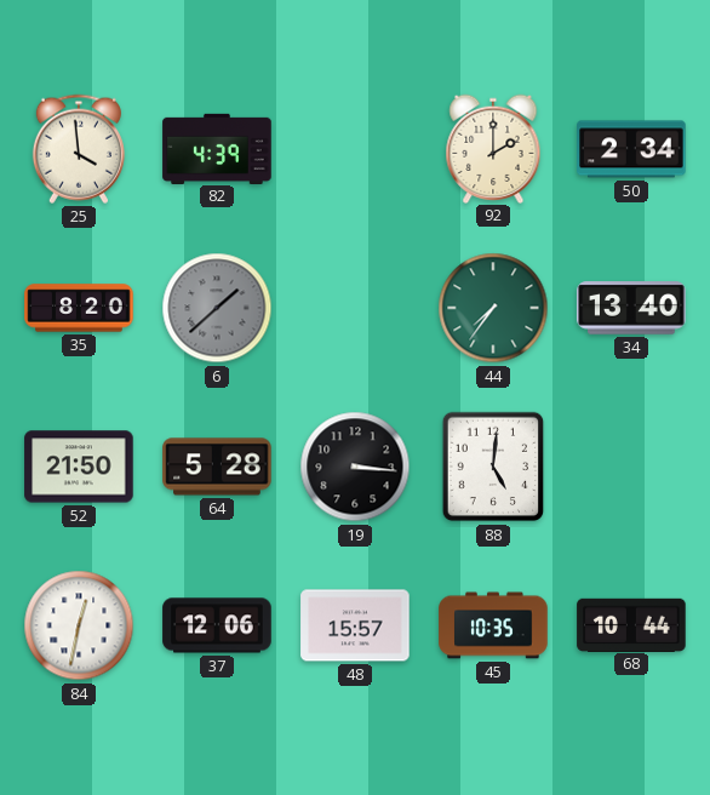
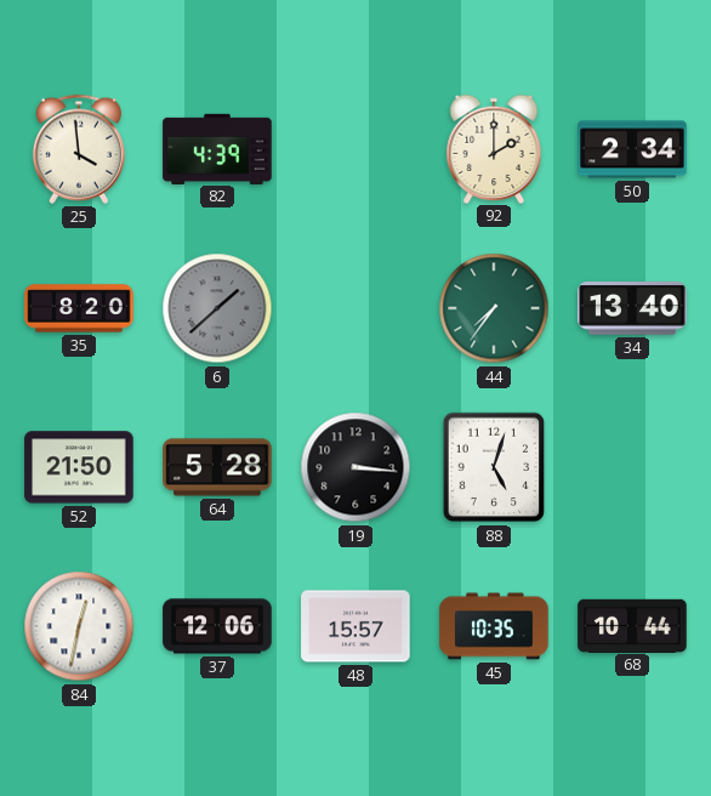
88: 5:01 -> 5:03
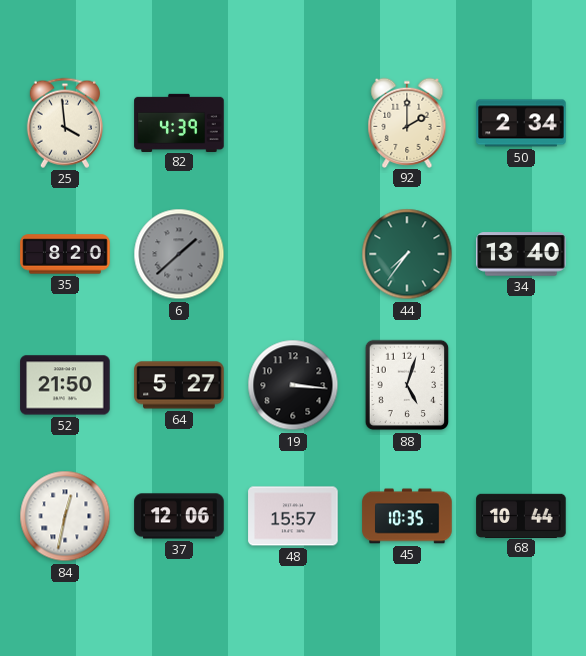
64: 5:28 -> 5:27
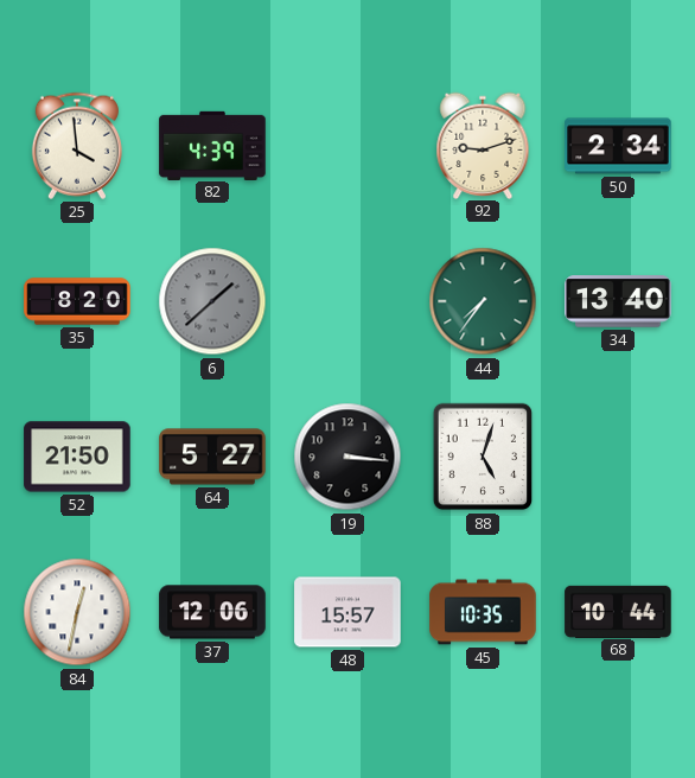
92: 2:00 -> 9:12
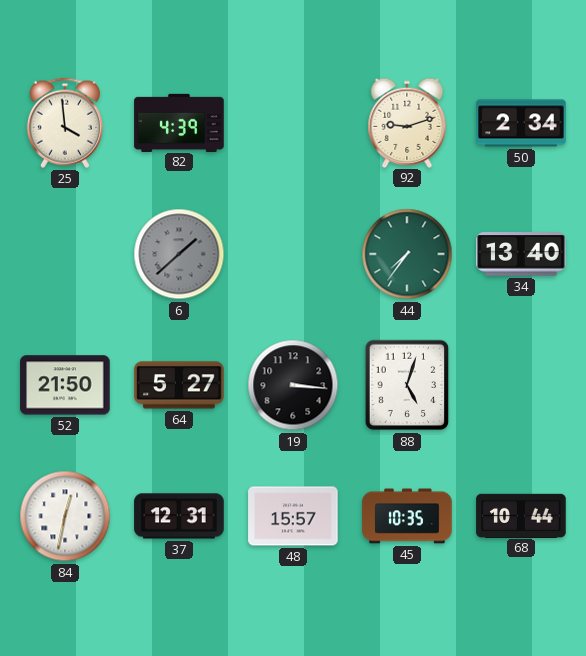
35: 8:20 -> none
37: 12:06 -> 12:31
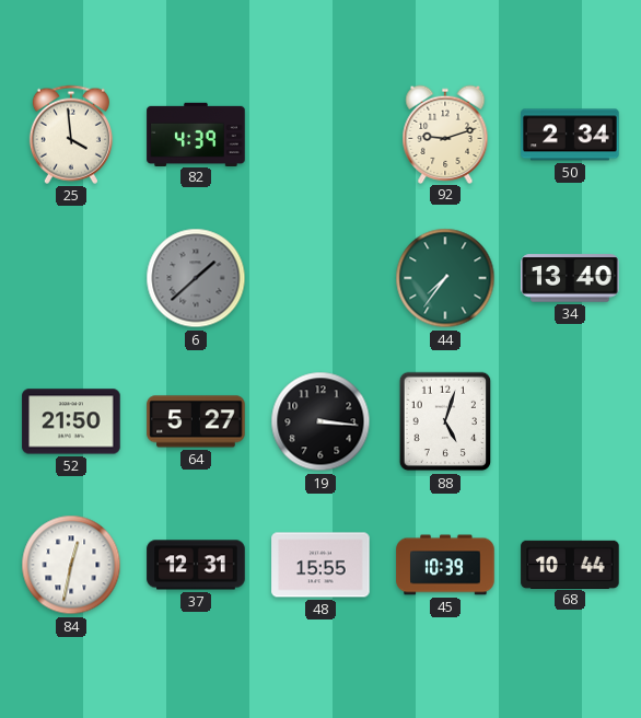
48: 15:57 -> 15:55
45: 10:35 -> 10:39
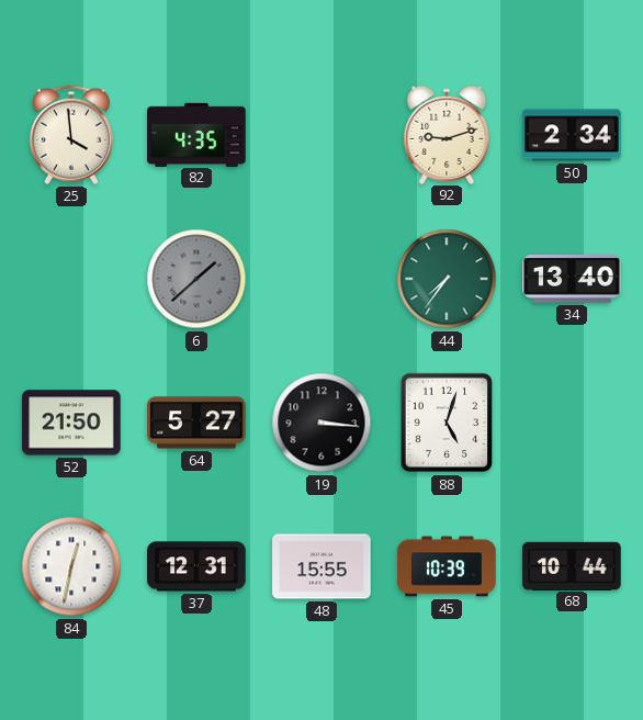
82: 4:39 -> 4:35
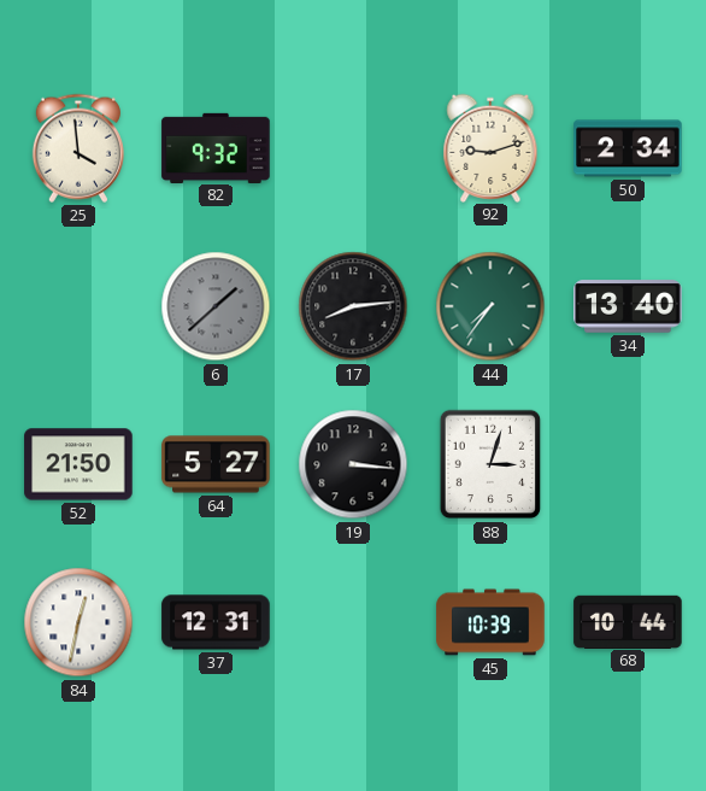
82: 4:35 -> 9:32
17: none -> 8:14
88: 5:03 -> 3:03
48: 15:55 -> none
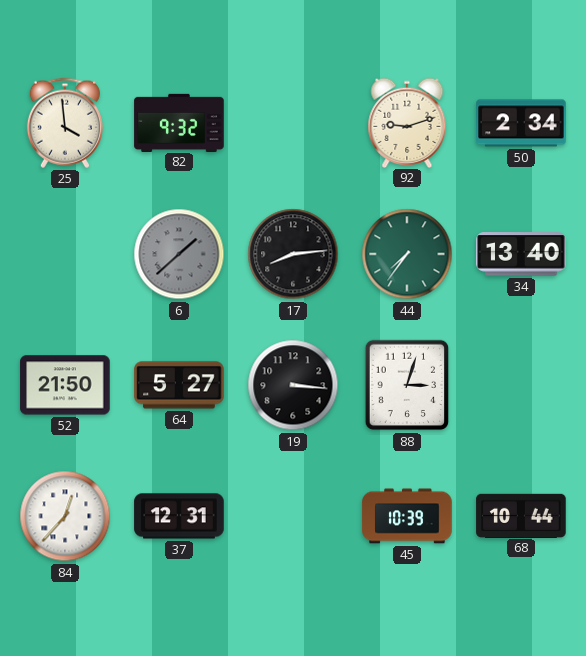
84: 12:32 -> 12:37
